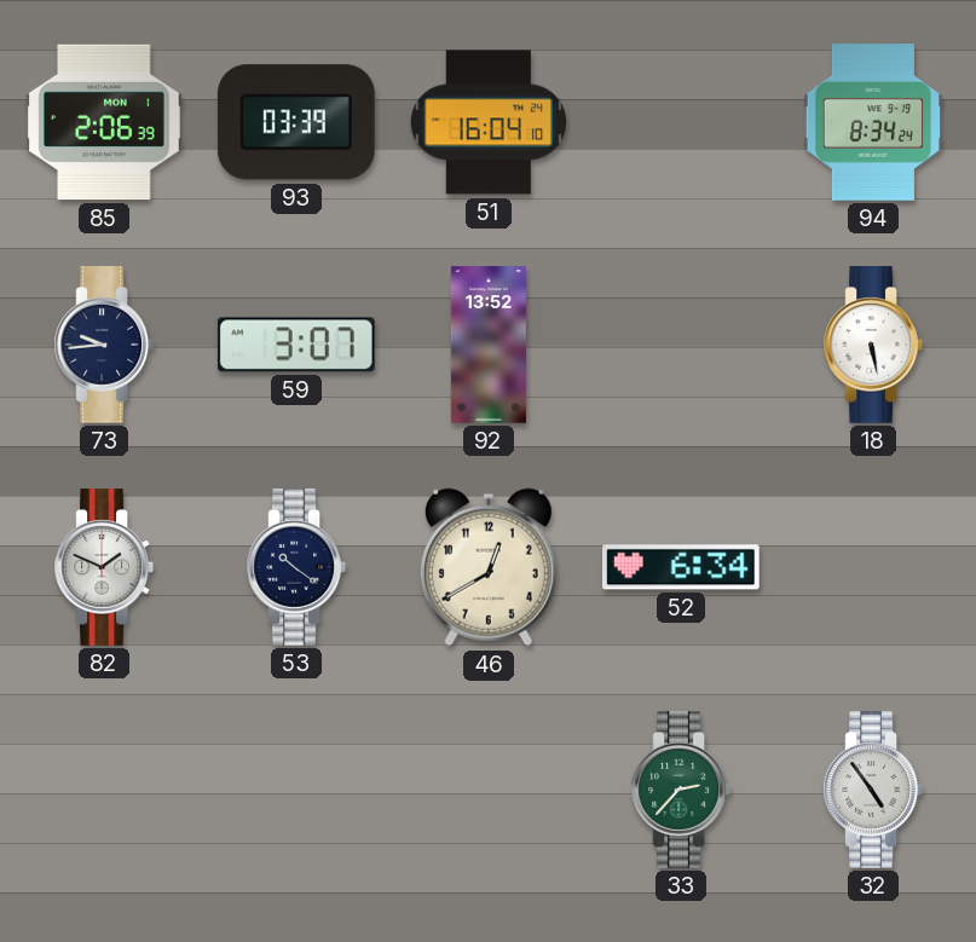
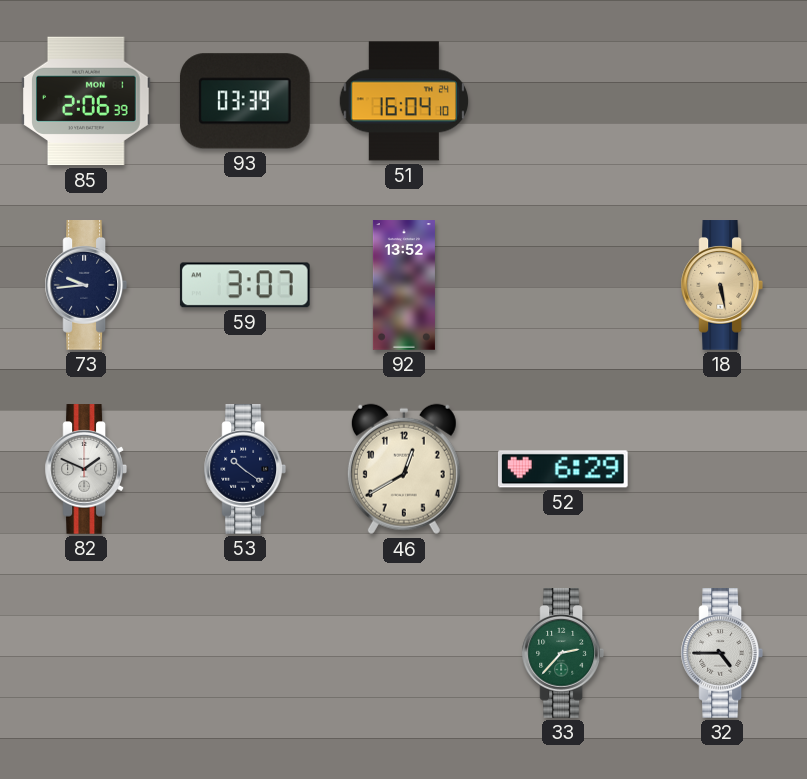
94: 8:34 -> none
18 dial: white -> champagne
52: 6:34 -> 6:29
32: 4:54 -> 4:45
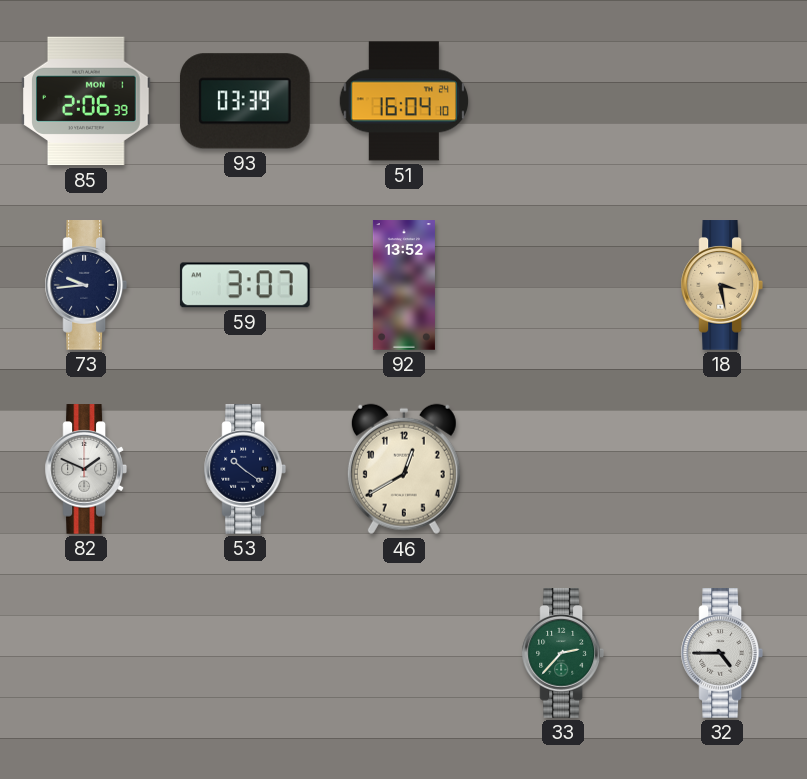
18: 5:28 -> 3:28
52: 6:29 -> none
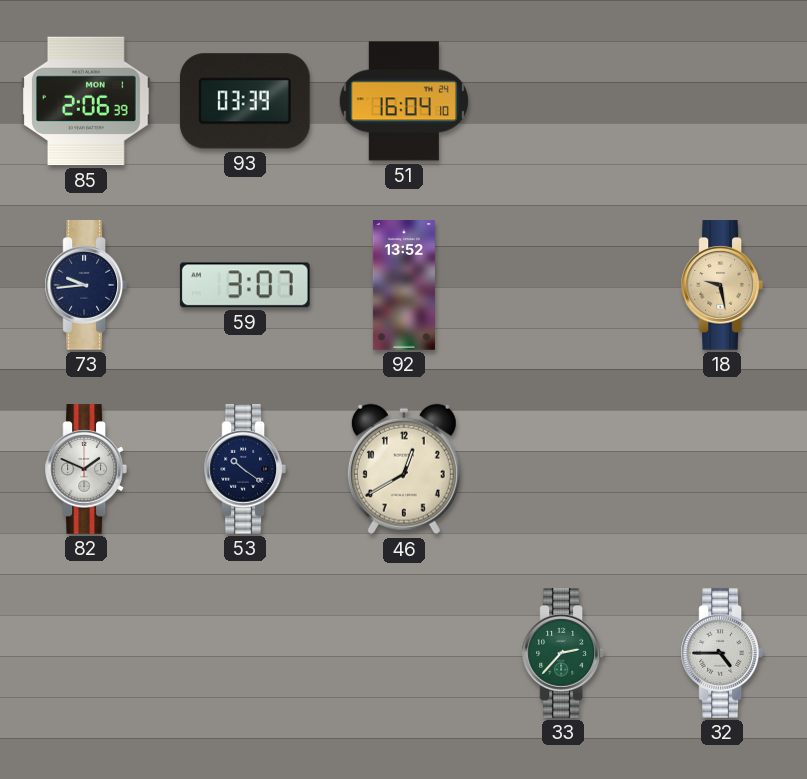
18: 3:28 -> 9:28
